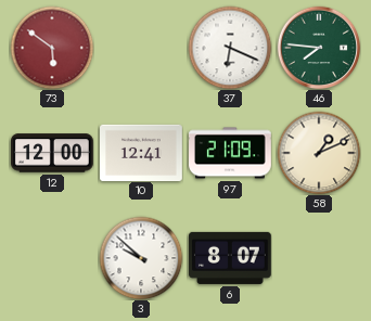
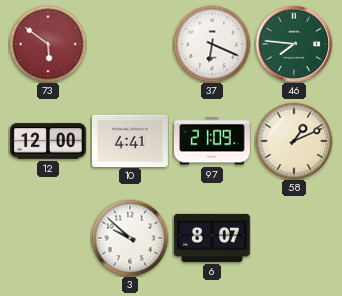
10: 12:41 -> 4:41
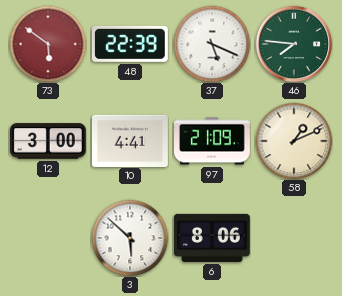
48: none -> 22:39
37: 6:19 -> 5:19
12: 12:00 -> 3:00
3: 9:52 -> 5:52
6: 8:07 -> 8:06
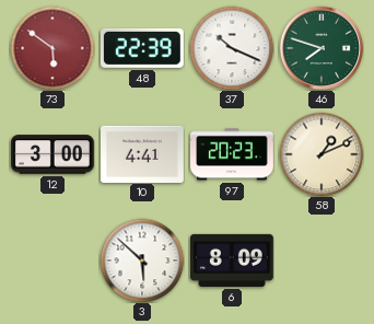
37: 5:19 -> 10:19
46: 7:46 -> 7:48
97: 21:09 -> 20:23
6: 8:06 -> 8:09
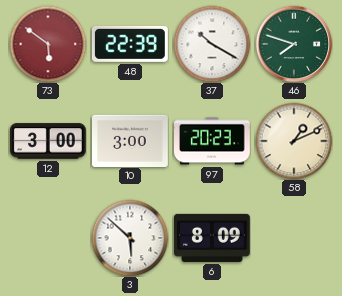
37: 10:19 -> 10:20
10: 4:41 -> 3:00
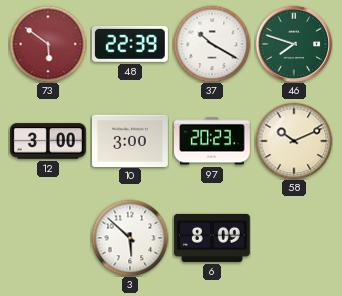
58: 1:11 -> 10:11
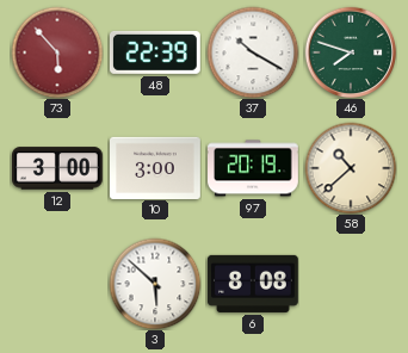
73: 5:51 -> 5:53
97: 20:23 -> 20:19
58: 10:11 -> 10:38
6: 8:09 -> 8:08
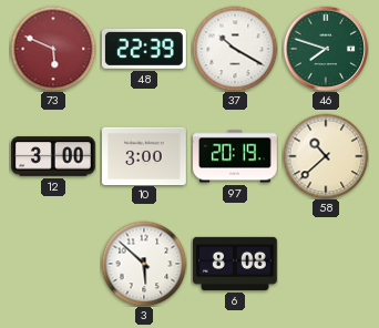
73: 5:53 -> 5:49
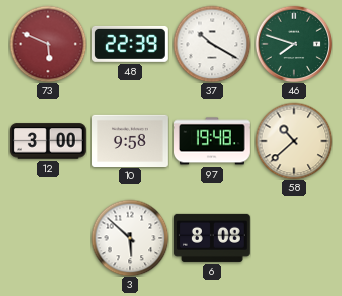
10: 3:00 -> 9:58
97: 20:19 -> 19:48
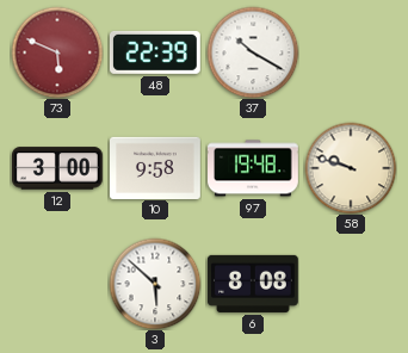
46: 7:48 -> none
58: 10:38 -> 9:48
